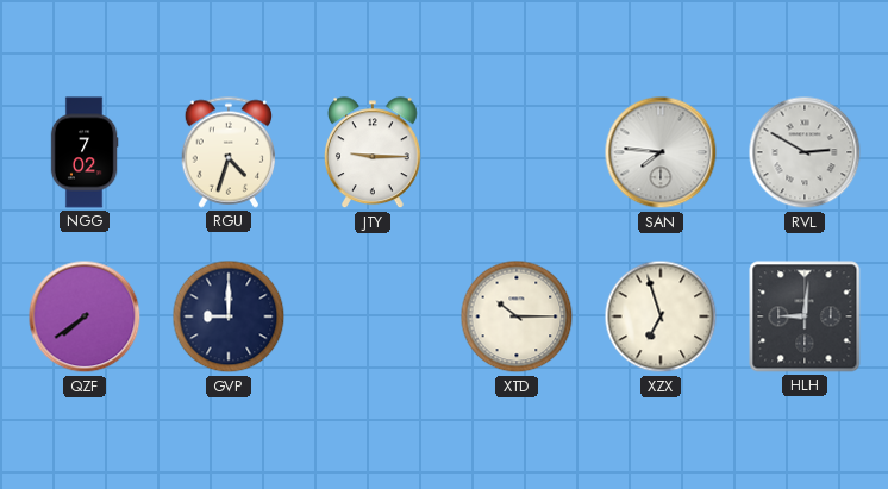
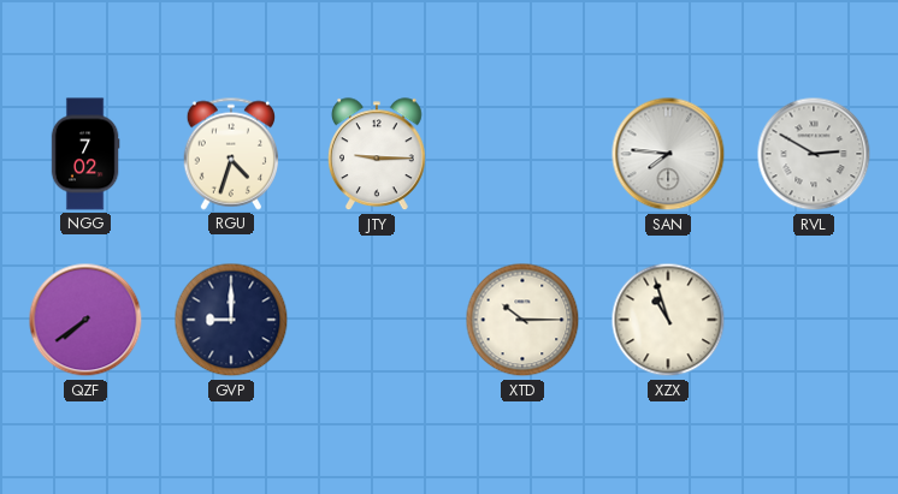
XZX: 6:57 -> 10:57
HLH: 9:01 -> none
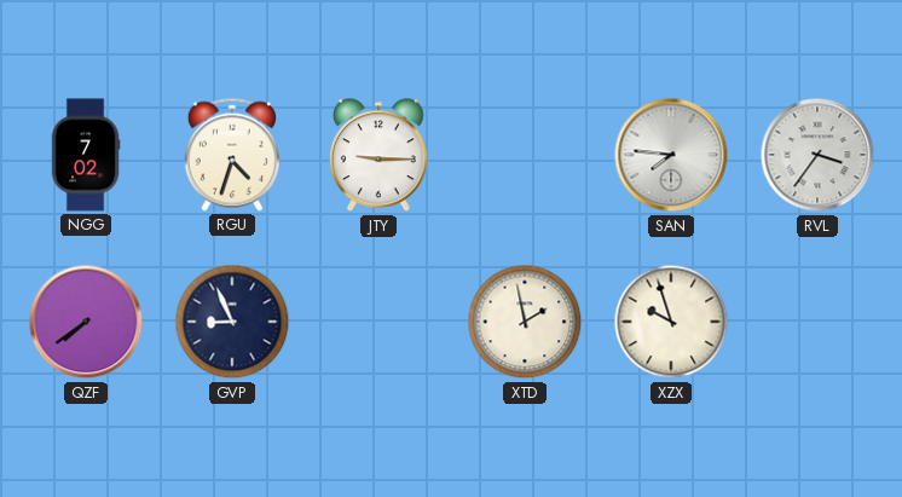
RVL: 2:50 -> 3:36
GVP: 9:00 -> 8:56
XTD: 10:15 -> 1:58
XZX: 10:57 -> 9:57
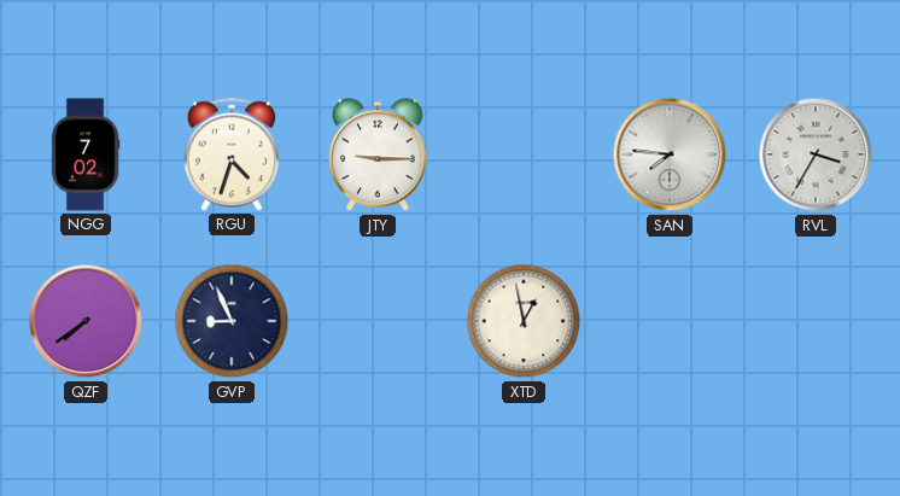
RVL: 3:36 -> 3:35
XTD: 1:58 -> 12:58
XZX: 9:57 -> none
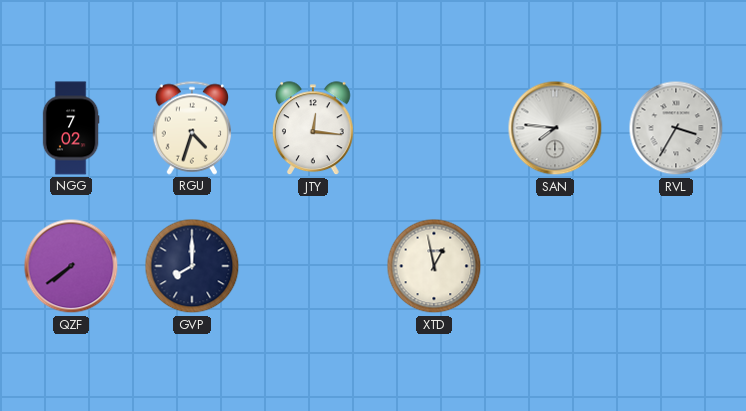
JTY: 9:15 -> 12:16
GVP: 8:56 -> 8:00
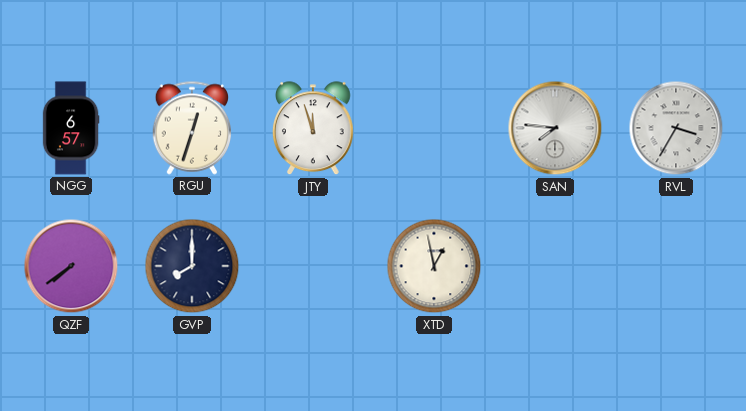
NGG: 7:02 -> 6:57
RGU: 4:33 -> 12:33
JTY: 12:16 -> 11:57
